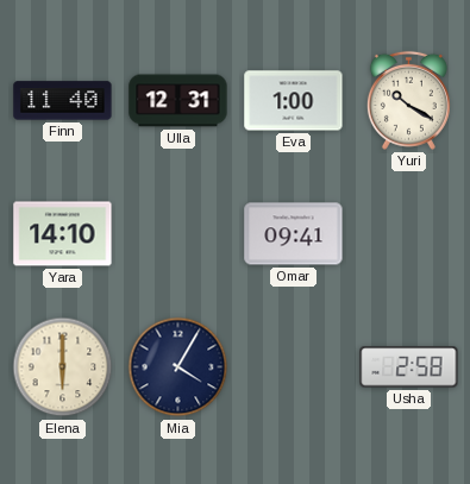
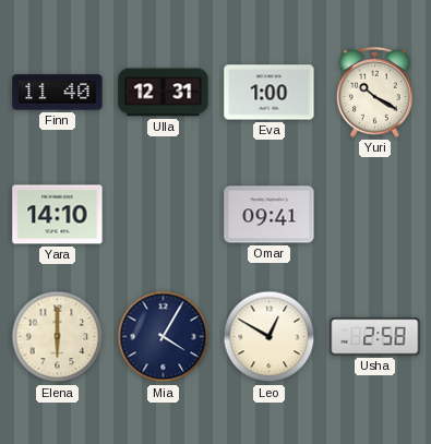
Leo: none -> 12:50
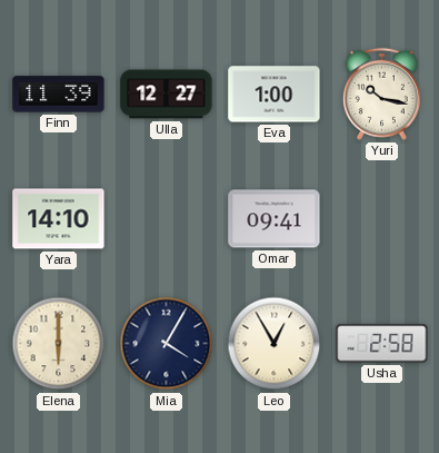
Finn: 11:40 -> 11:39
Ulla: 12:31 -> 12:27
Yuri: 10:20 -> 10:17
Leo: 12:50 -> 12:55
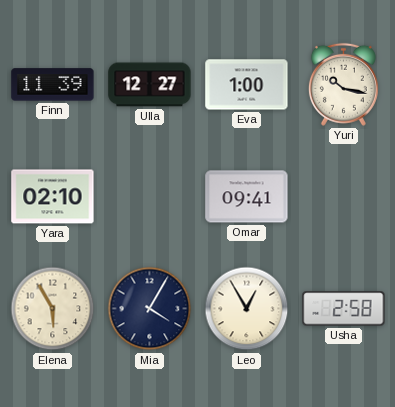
Yara: 14:10 -> 02:10
Elena: 6:00 -> 5:55
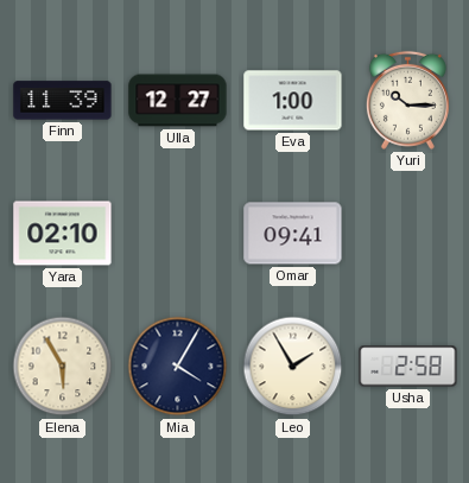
Yuri: 10:17 -> 10:15
Leo: 12:55 -> 1:55
